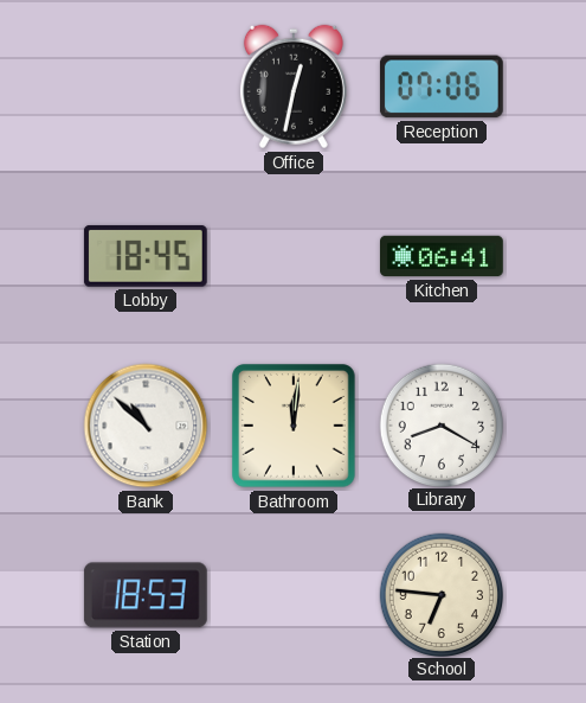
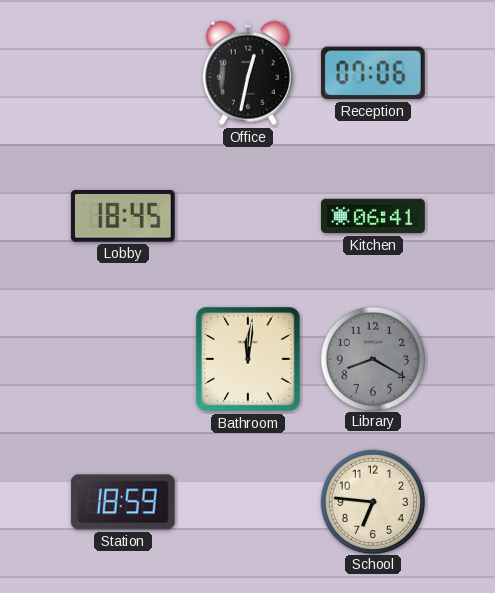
Bank: 10:52 -> none
Library dial: white -> grey
Station: 18:53 -> 18:59
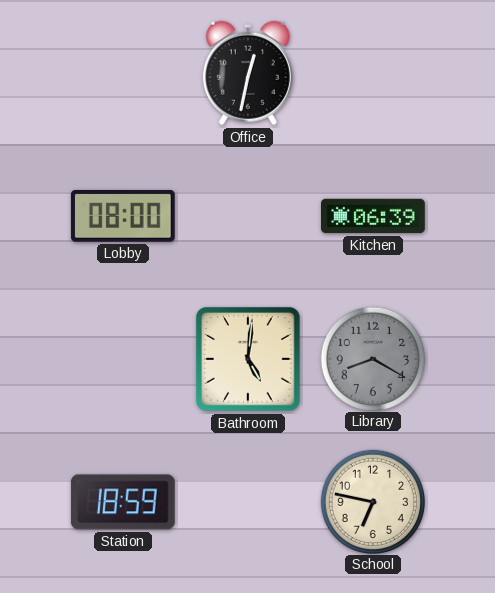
Reception: 07:06 -> none
Lobby: 18:45 -> 08:00
Kitchen: 06:41 -> 06:39
Bathroom: 12:01 -> 5:01
School: 6:46 -> 6:47
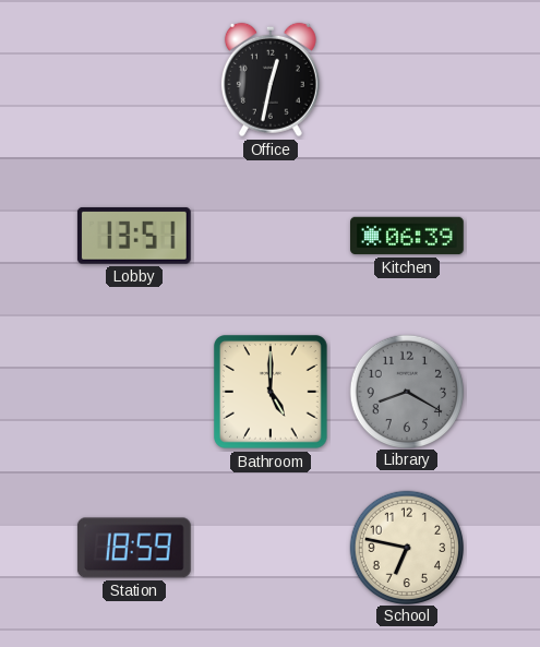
Lobby: 08:00 -> 13:51
Bathroom: 5:01 -> 5:00
